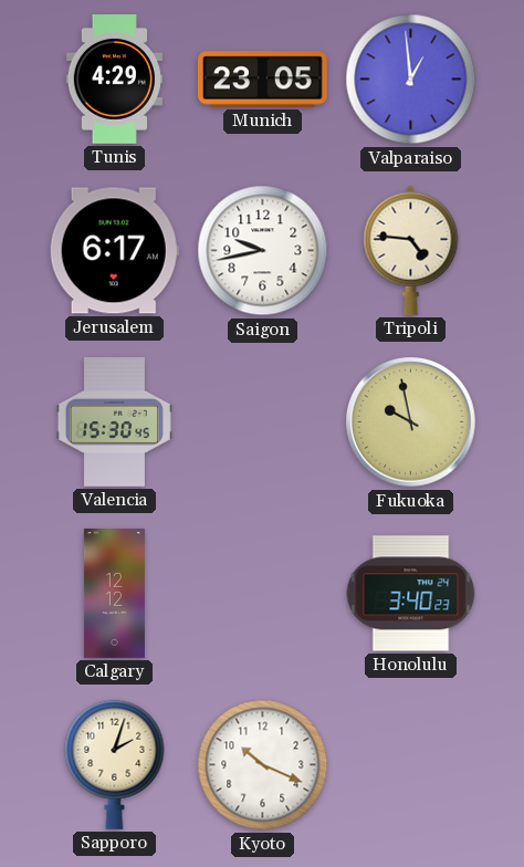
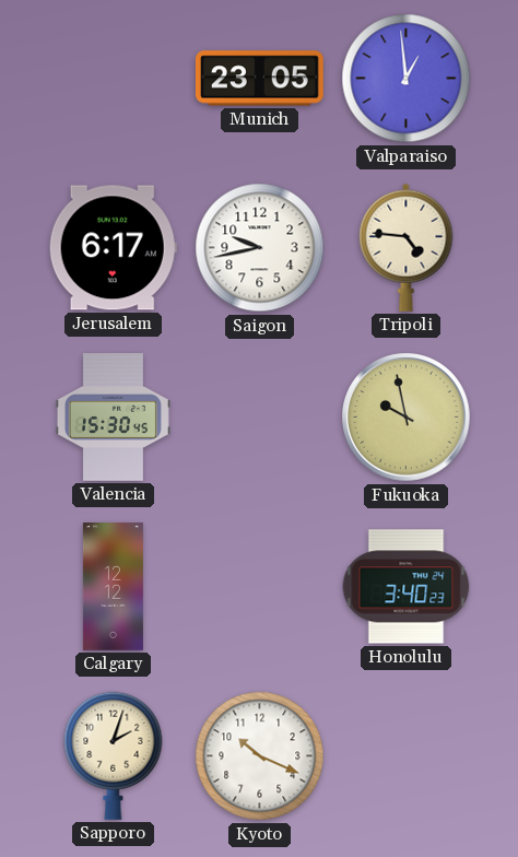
Tunis: 4:29 -> none
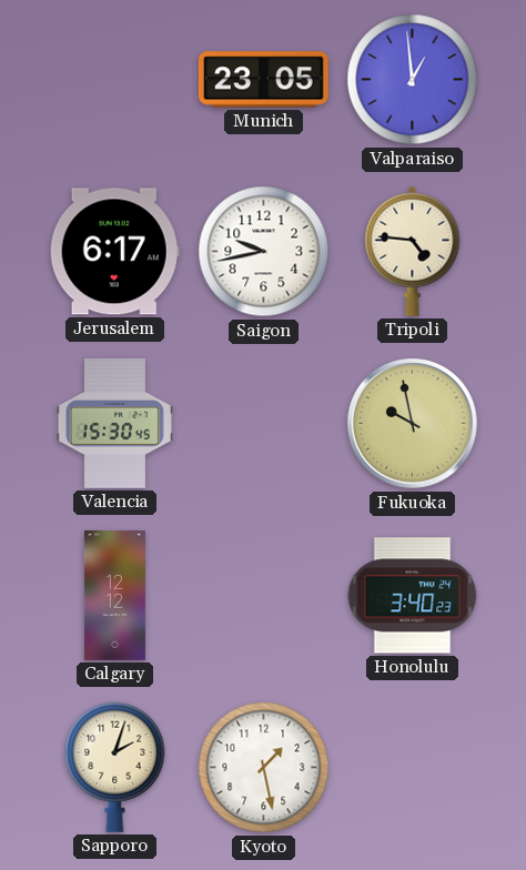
Kyoto: 10:19 -> 1:28
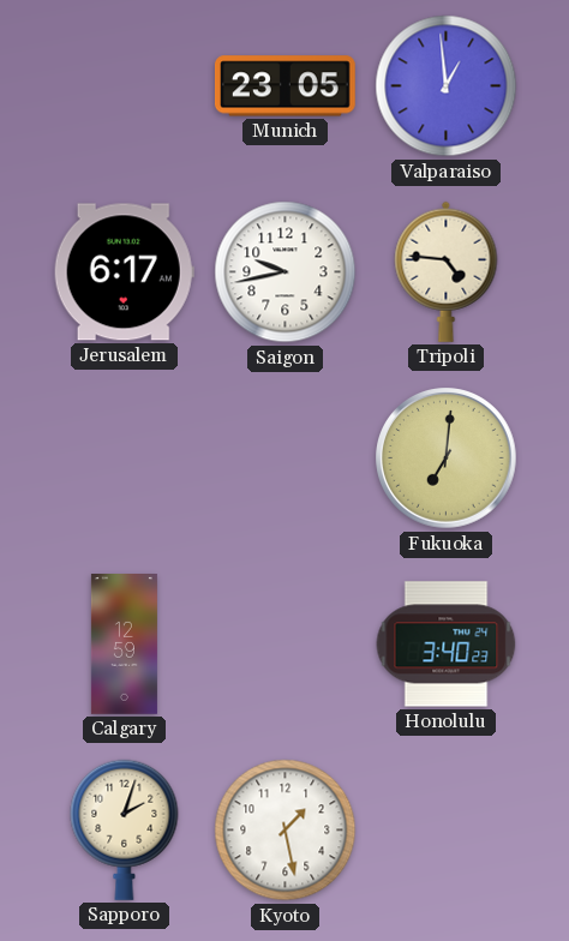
Valencia: 15:30 -> none
Fukuoka: 9:58 -> 7:01
Calgary: 12:12 -> 12:59
